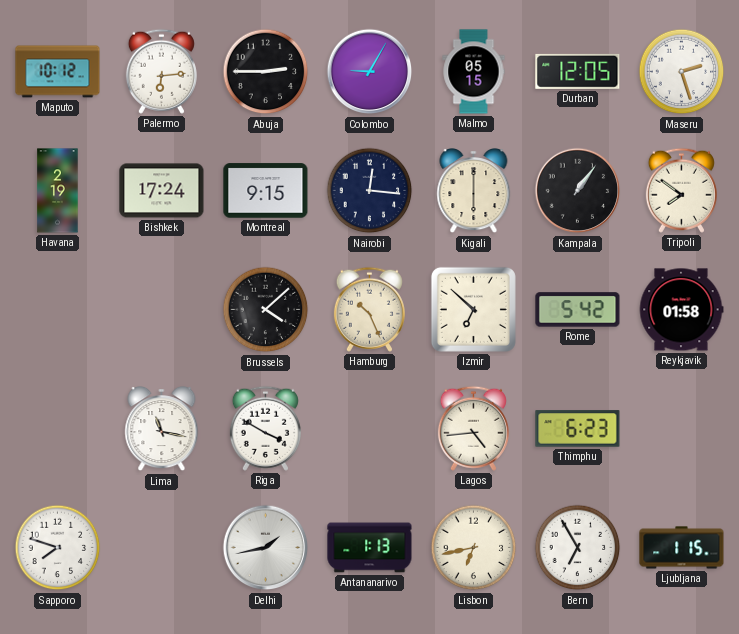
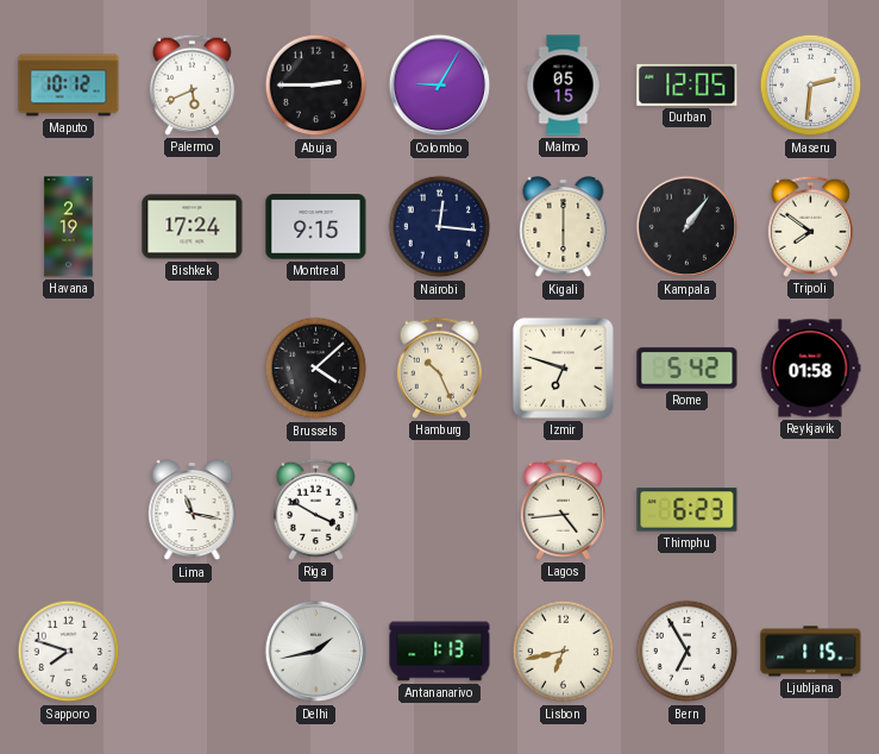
Palermo: 6:14 -> 5:41
Maseru: 2:27 -> 2:31
Izmir: 6:52 -> 6:48
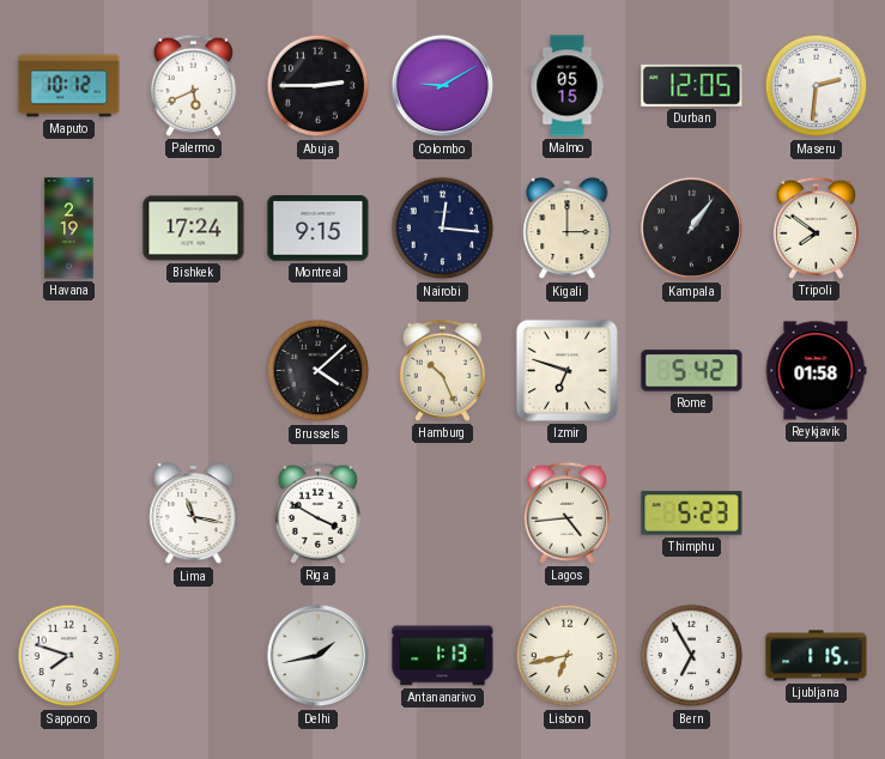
Colombo: 9:05 -> 9:10
Kigali: 6:00 -> 3:00
Thimphu: 6:23 -> 5:23
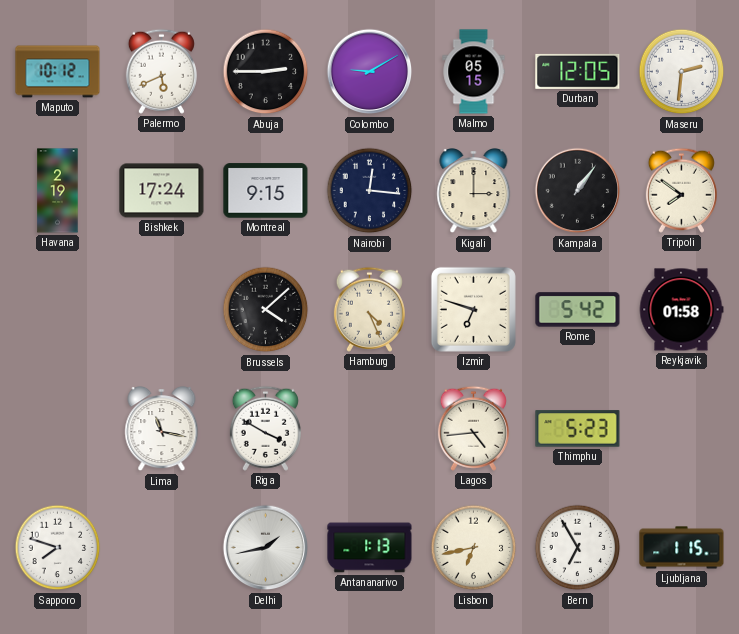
Hamburg: 10:26 -> 4:26
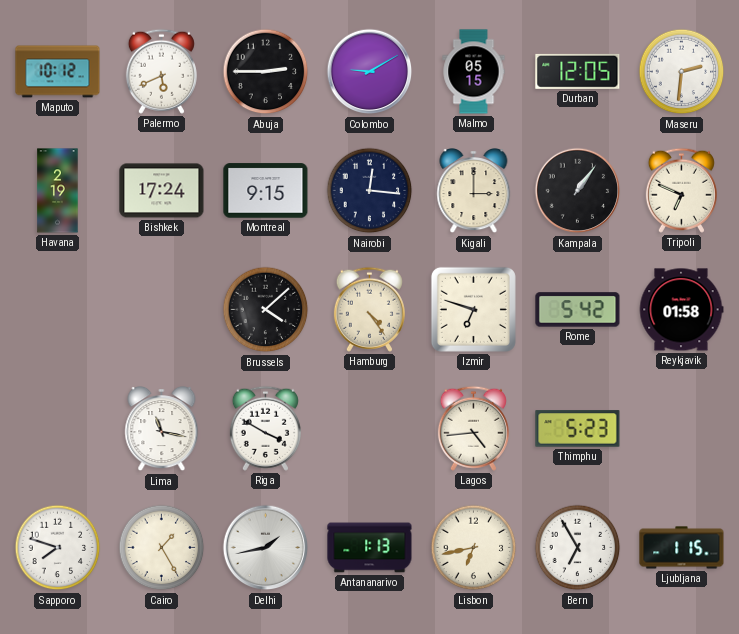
Tripoli: 7:51 -> 6:49
Hamburg: 4:26 -> 4:24
Cairo: none -> 1:25
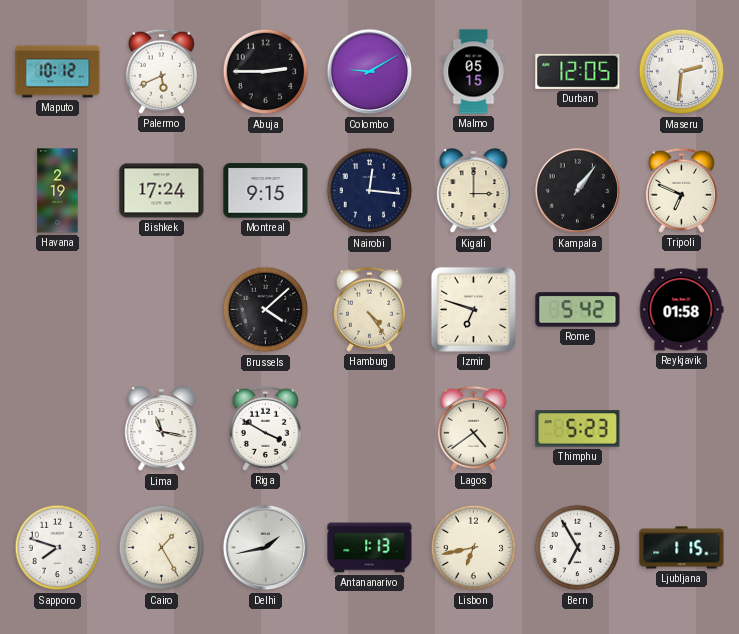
Lagos: 4:44 -> 4:39
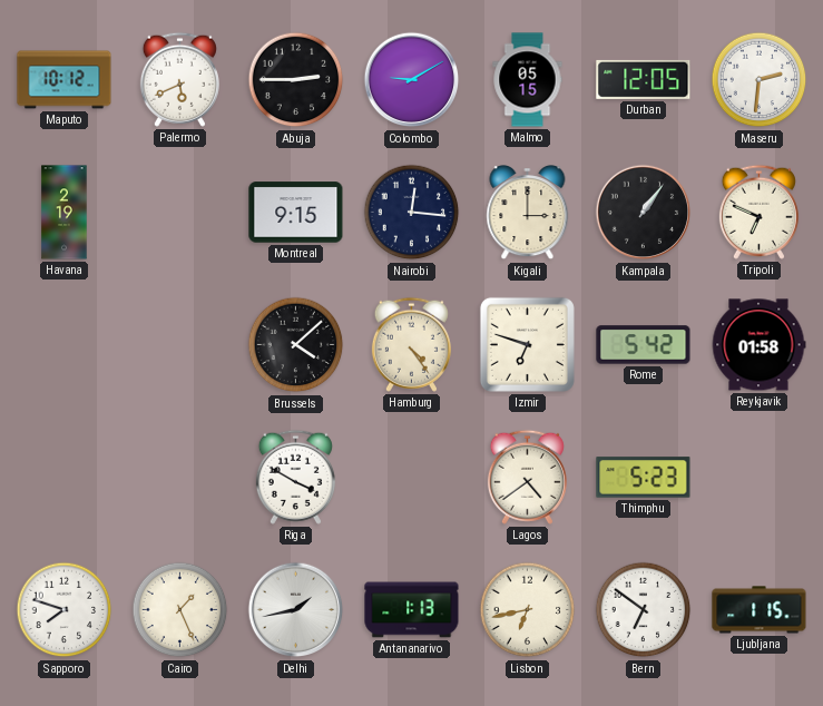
Bishkek: 17:24 -> none
Lima: 11:17 -> none
Cairo: 1:25 -> 1:26
Bern: 6:55 -> 6:51
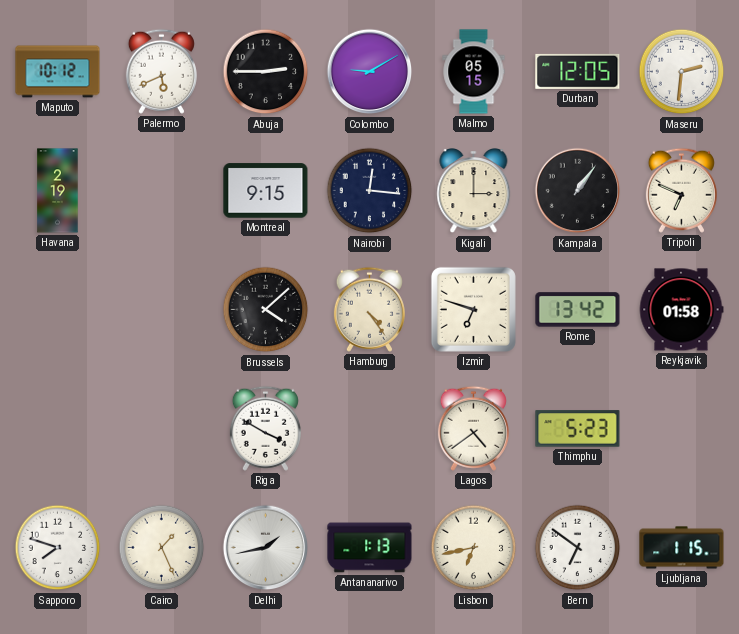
Rome: 5:42 -> 13:42
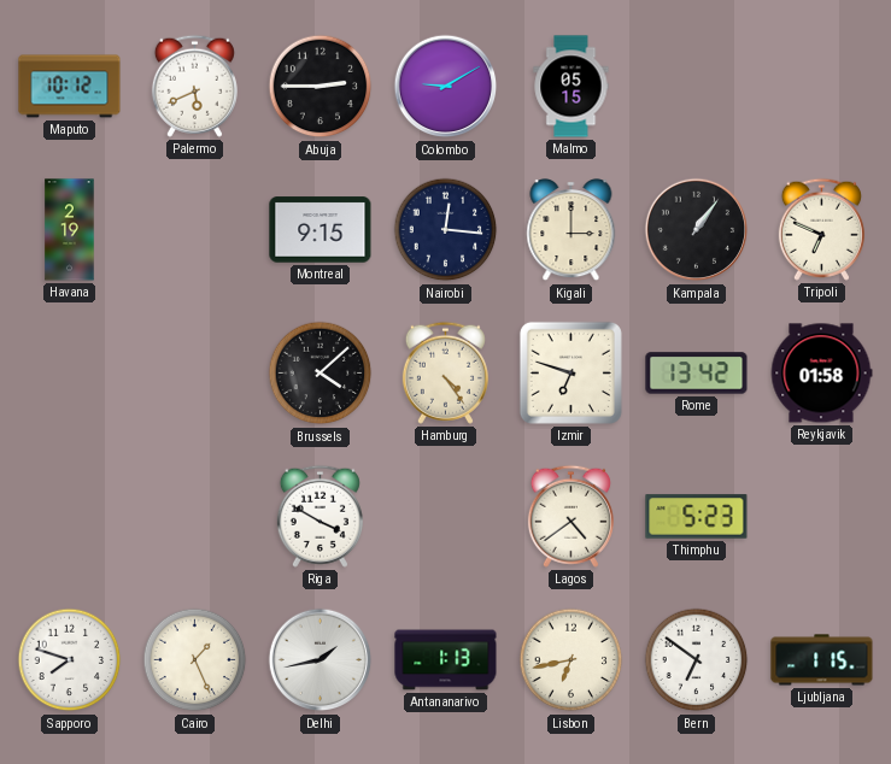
Durban: 12:05 -> none
Maseru: 2:31 -> none
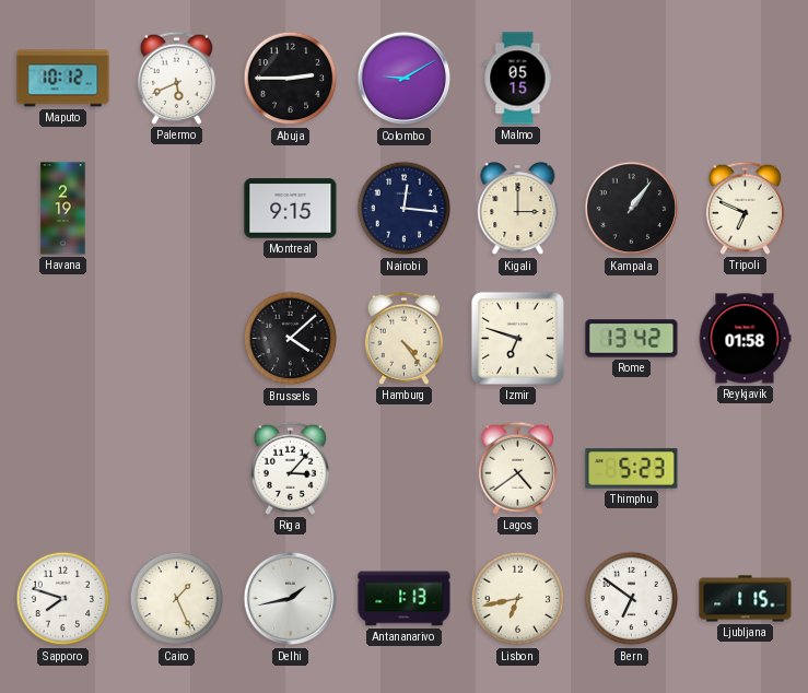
Riga: 3:50 -> 3:07
